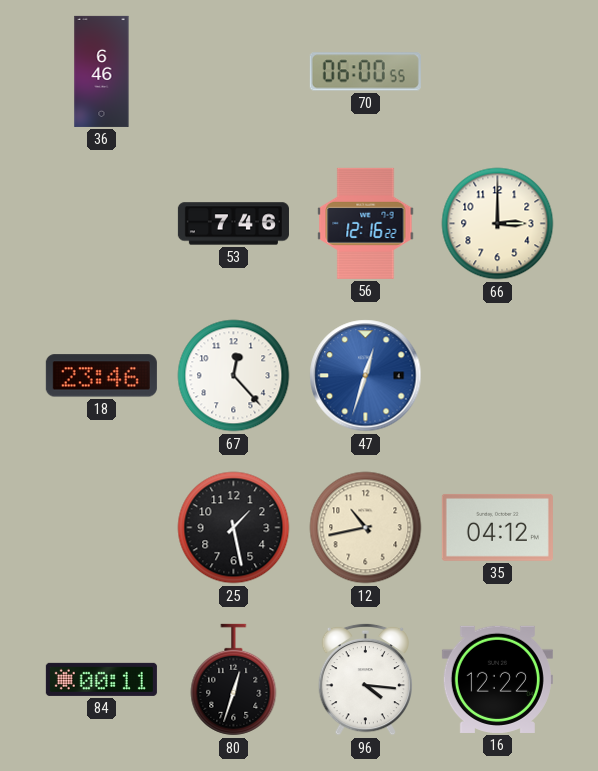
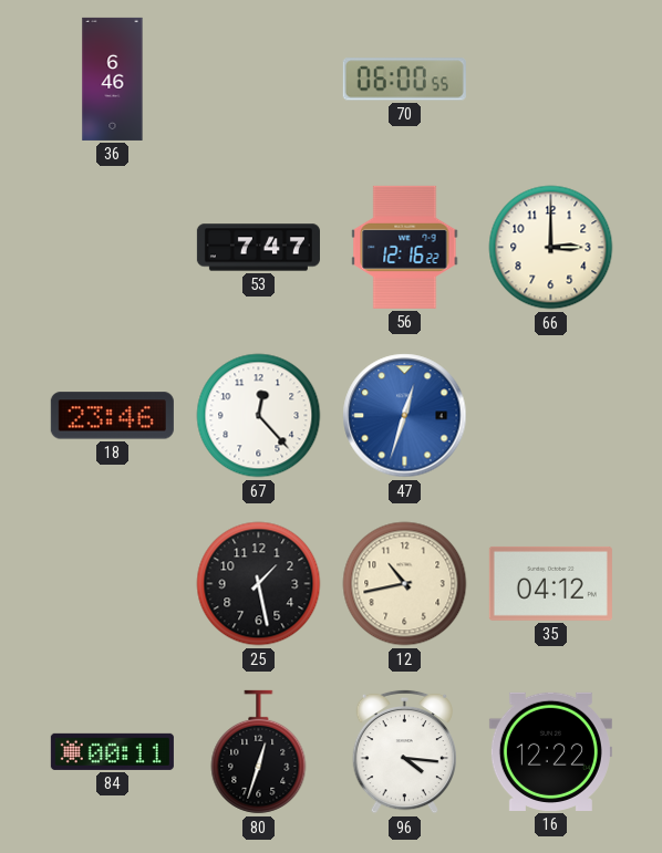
53: 7:46 -> 7:47
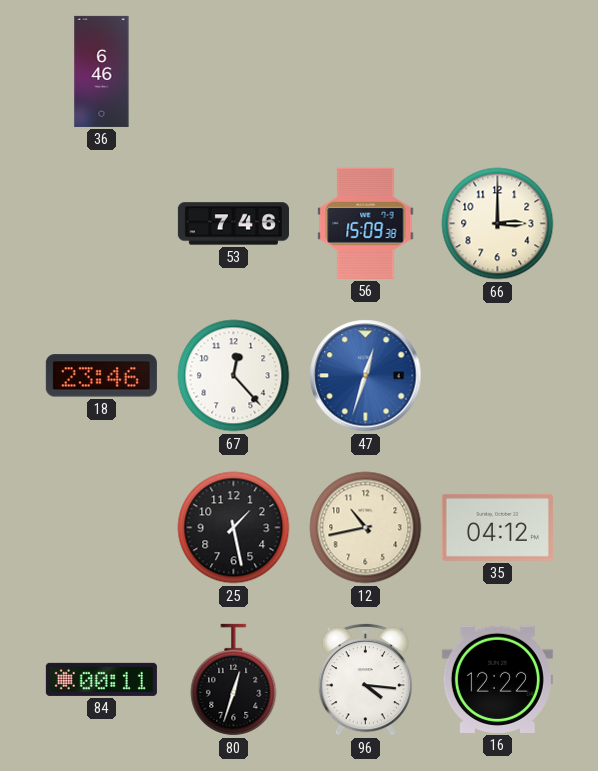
70: 06:00 -> none
53: 7:47 -> 7:46
56: 12:16 -> 15:09
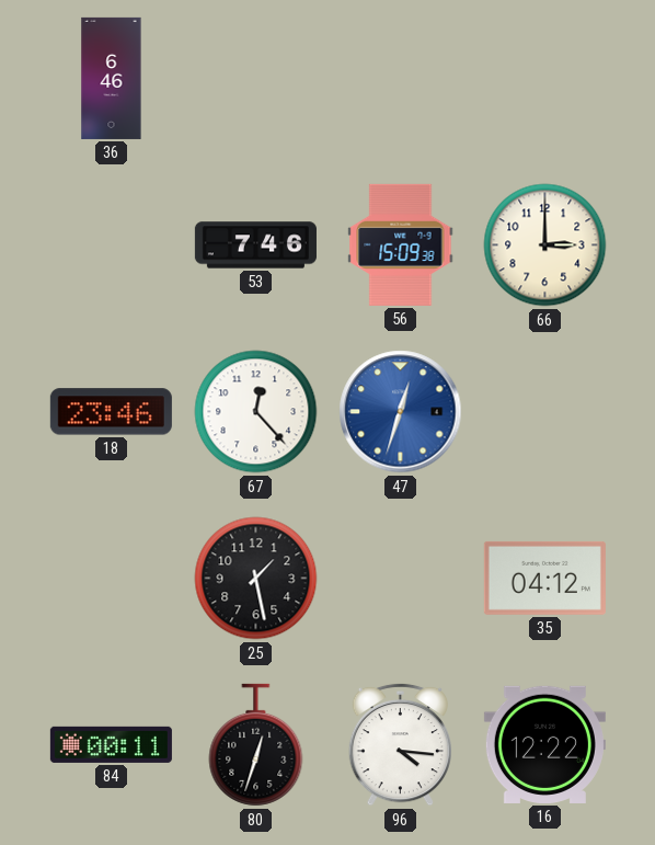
12: 10:43 -> none
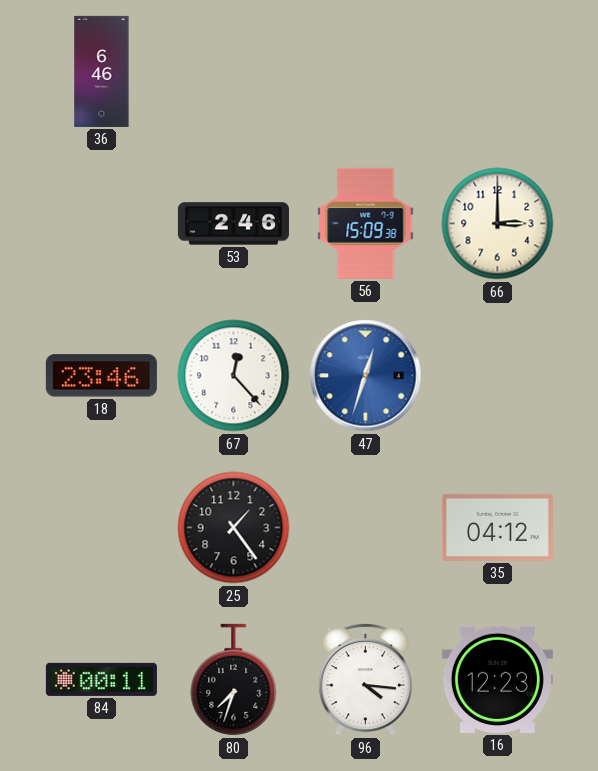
53: 7:46 -> 2:46
25: 1:28 -> 1:24
80: 12:33 -> 7:33
16: 12:22 -> 12:23
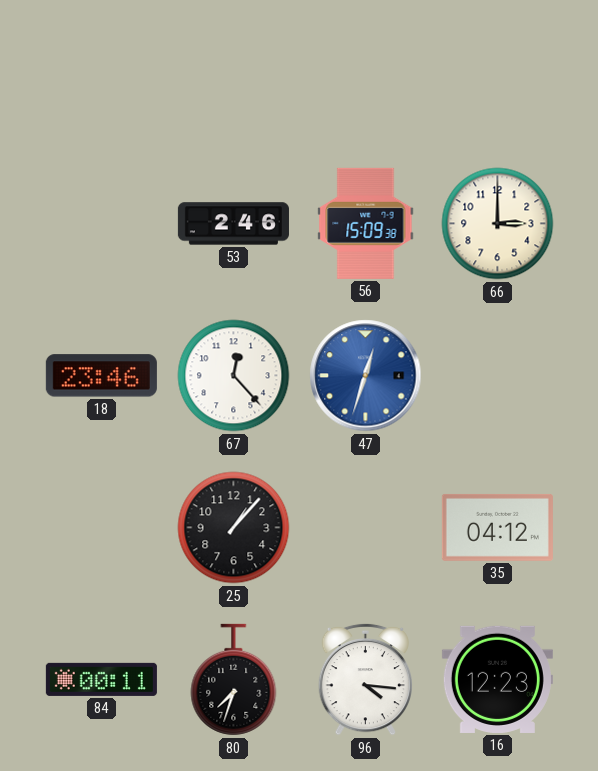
36: 6:46 -> none
25: 1:24 -> 1:07
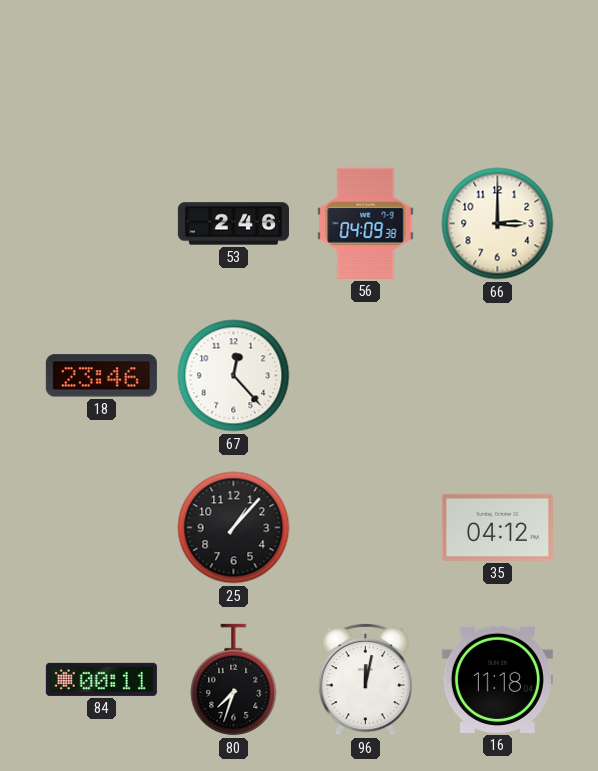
56: 15:09 -> 04:09
47: 12:33 -> none
96: 4:16 -> 12:02
16: 12:23 -> 11:18
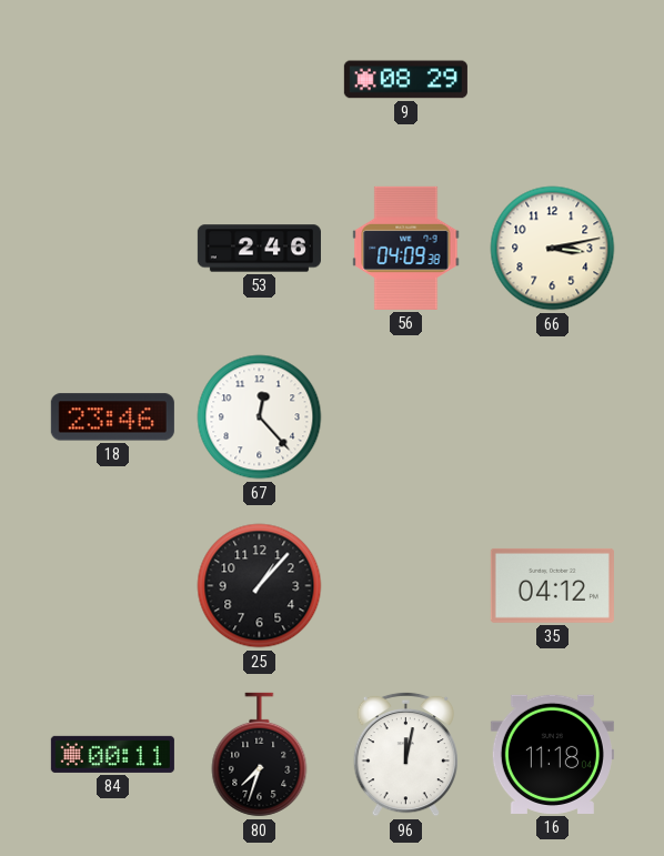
9: none -> 08:29
66: 3:00 -> 3:13
